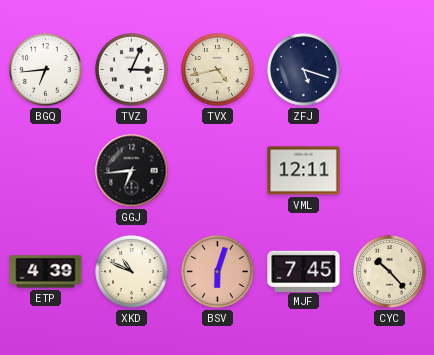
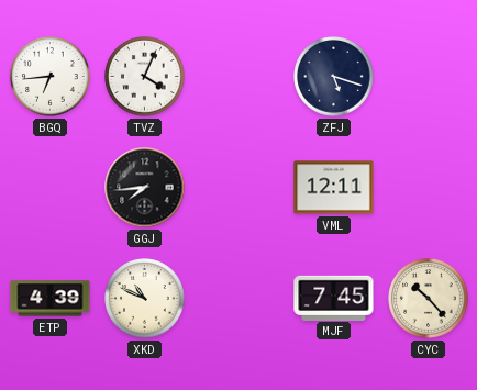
TVZ: 3:04 -> 4:04
TVX: 4:43 -> none
GGJ: 6:44 -> 7:44
BSV: 6:03 -> none
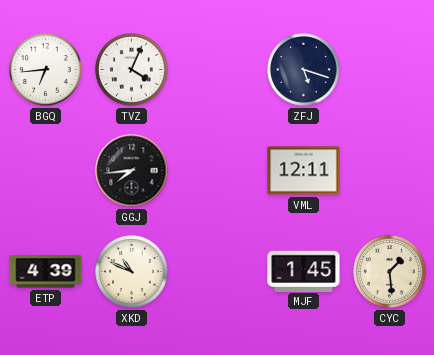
MJF: 7:45 -> 1:45
CYC: 10:23 -> 1:29
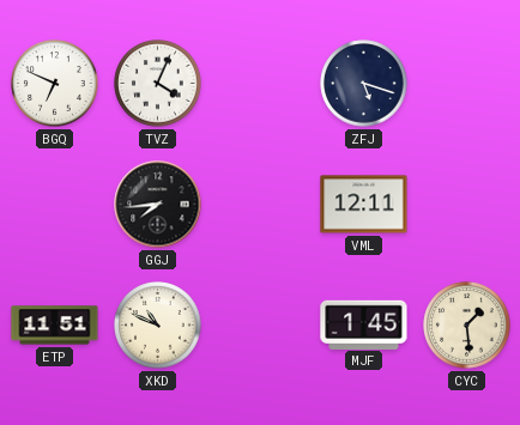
BGQ: 6:44 -> 6:49
ETP: 4:39 -> 11:51
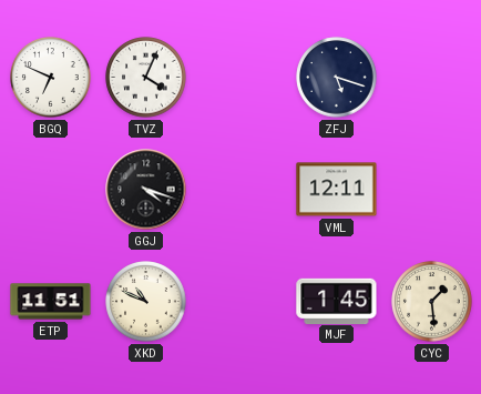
GGJ: 7:44 -> 4:18
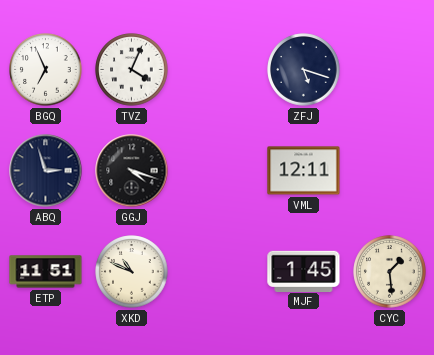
BGQ: 6:49 -> 6:56
ABQ: none -> 2:57
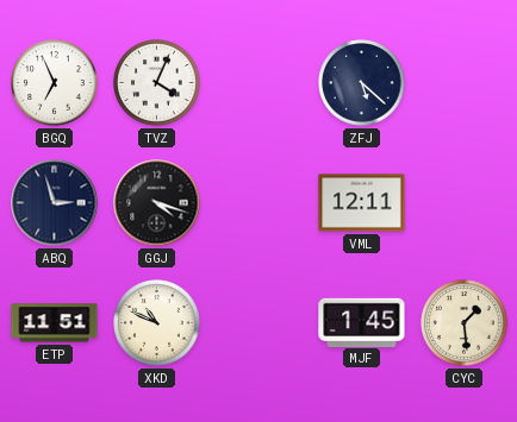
ZFJ: 5:18 -> 5:22
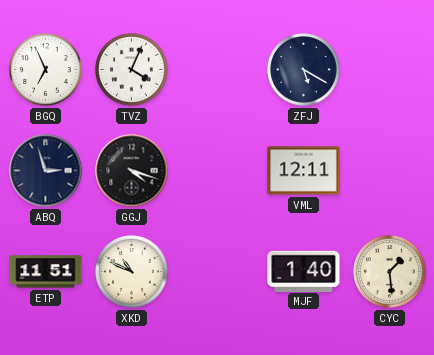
ZFJ: 5:22 -> 5:20
MJF: 1:45 -> 1:40
